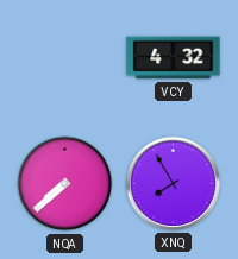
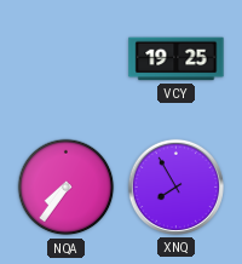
VCY: 4:32 -> 19:25
NQA: 7:38 -> 7:36
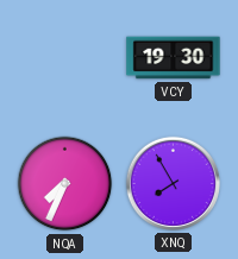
VCY: 19:25 -> 19:30
NQA: 7:36 -> 7:34
